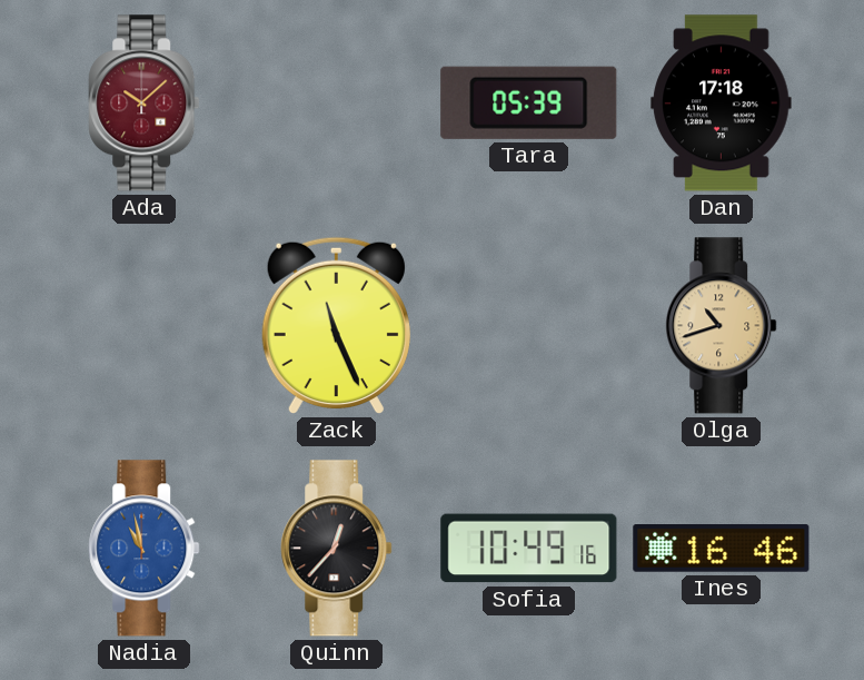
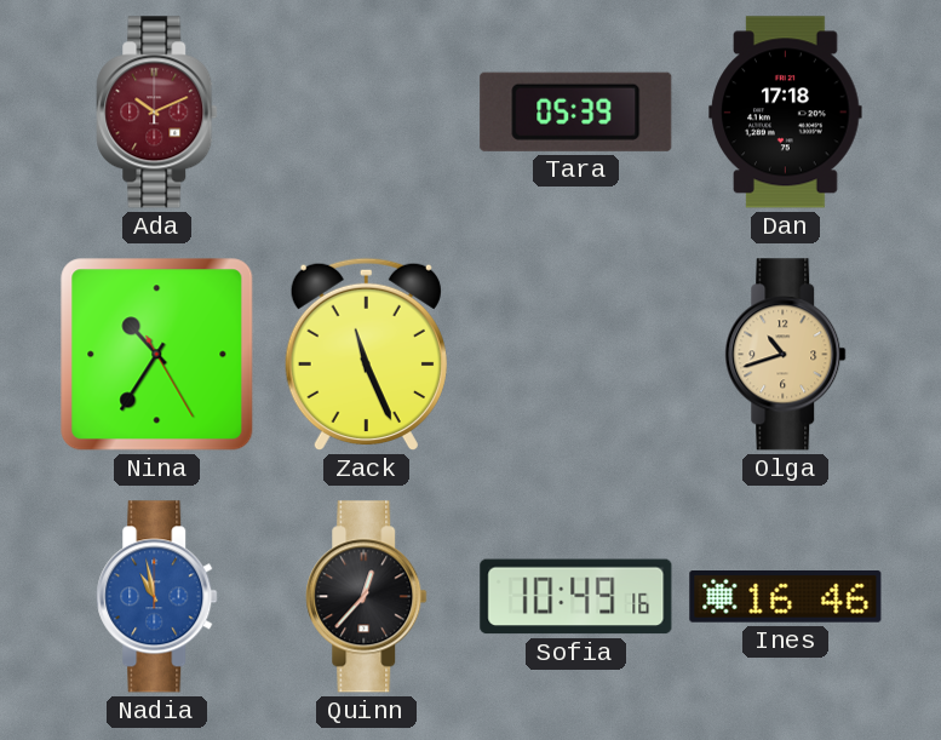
Ada: 10:08 -> 10:11
Nina: none -> 10:35
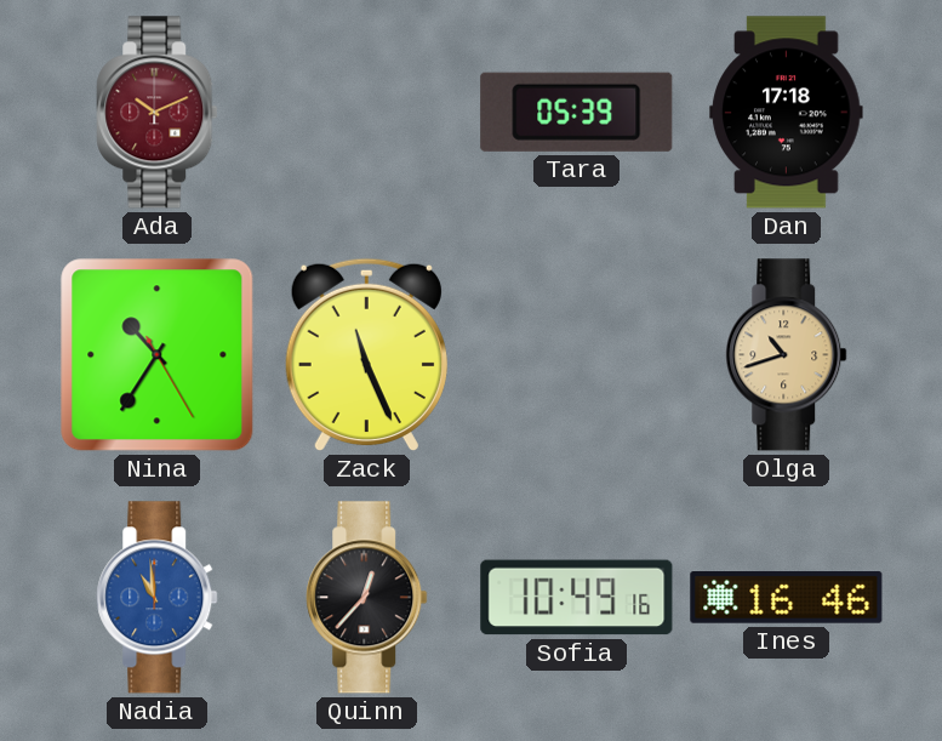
Nadia: 10:58 -> 10:59
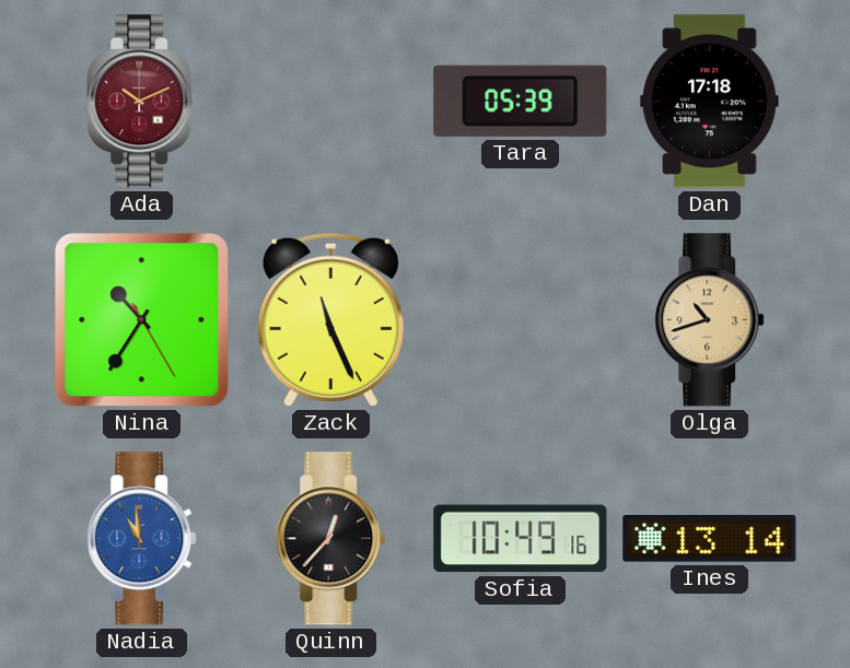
Ines: 16:46 -> 13:14
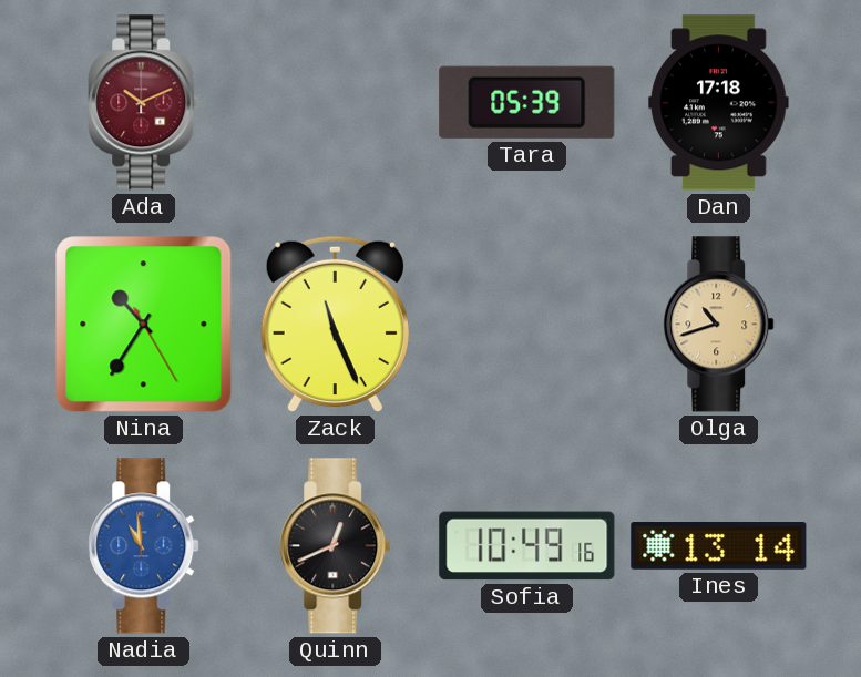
Quinn: 12:37 -> 12:41
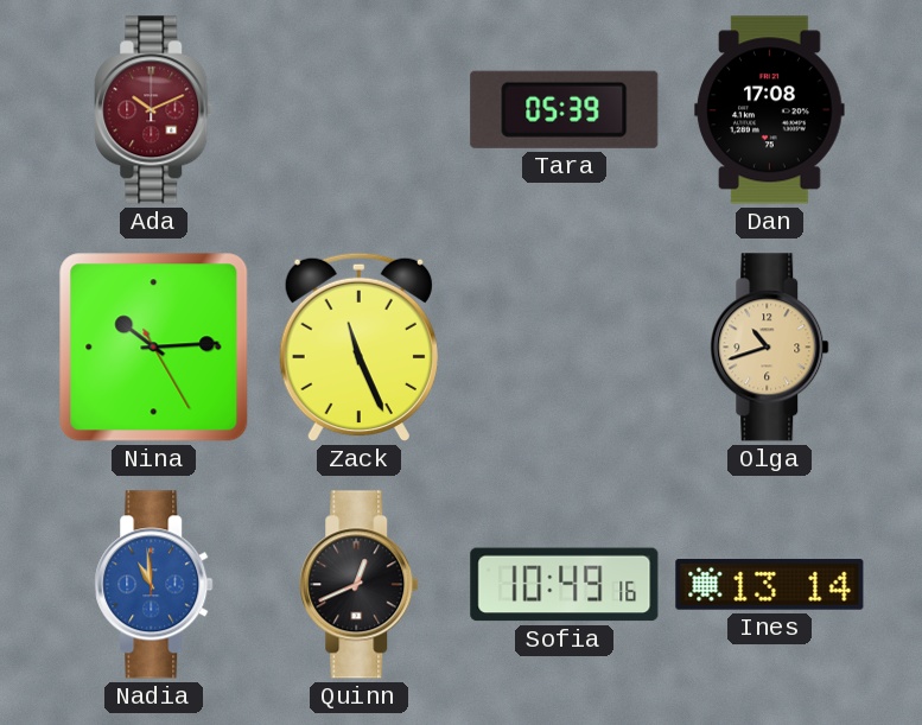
Dan: 17:18 -> 17:08
Nina: 10:35 -> 10:14
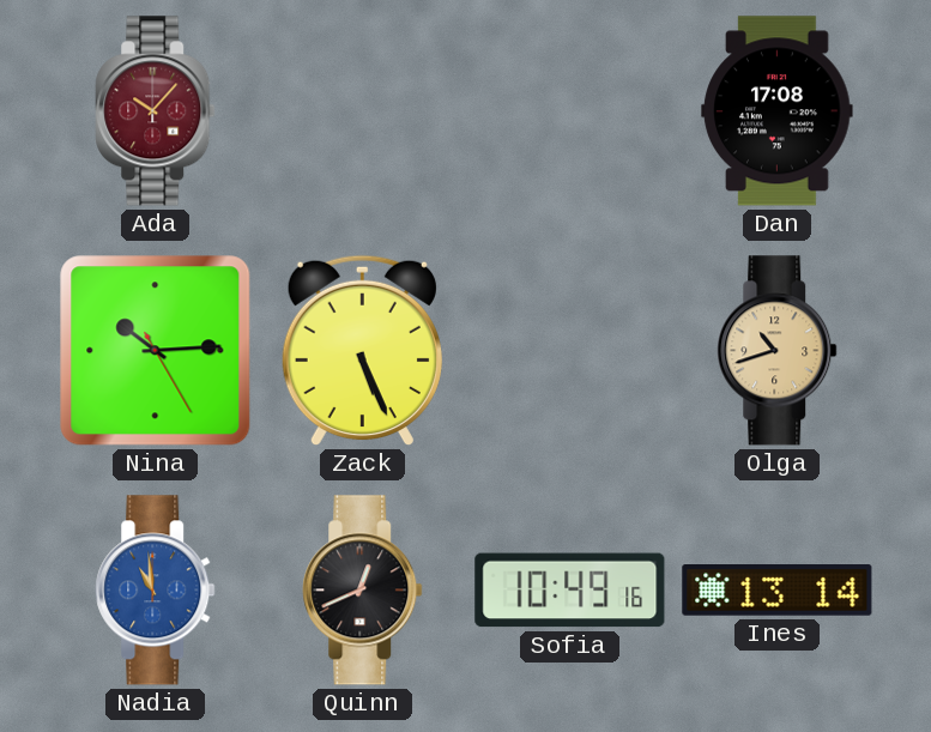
Ada: 10:11 -> 10:07
Tara: 05:39 -> none
Zack: 11:26 -> 5:26
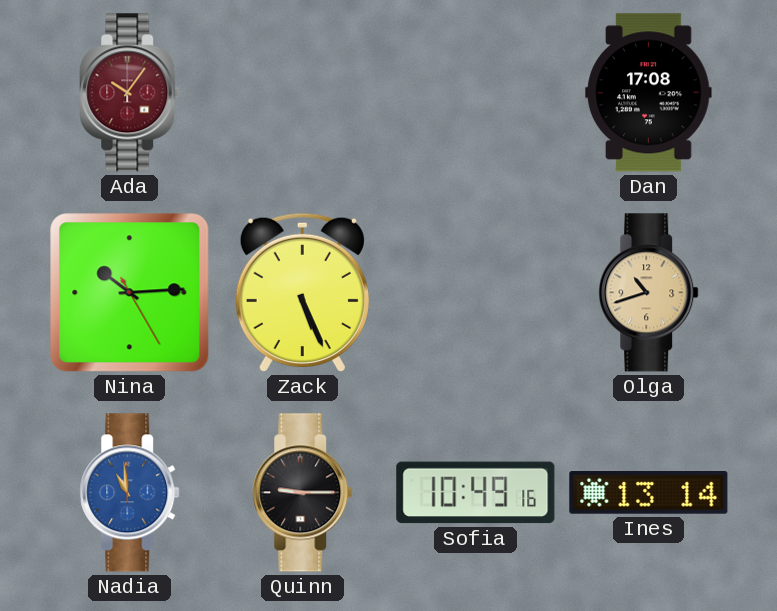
Ada: 10:07 -> 10:06
Quinn: 12:41 -> 9:15
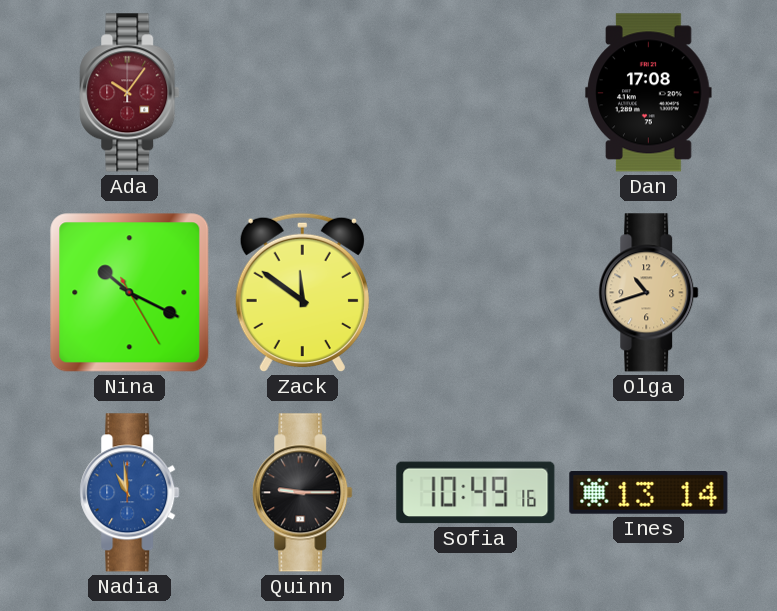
Nina: 10:14 -> 10:19
Zack: 5:26 -> 11:51
